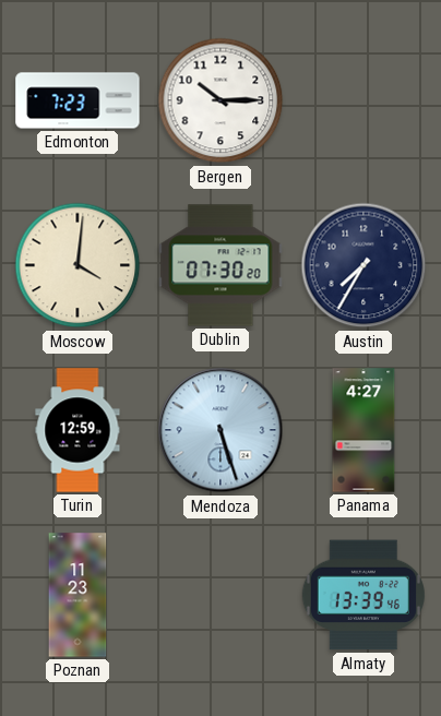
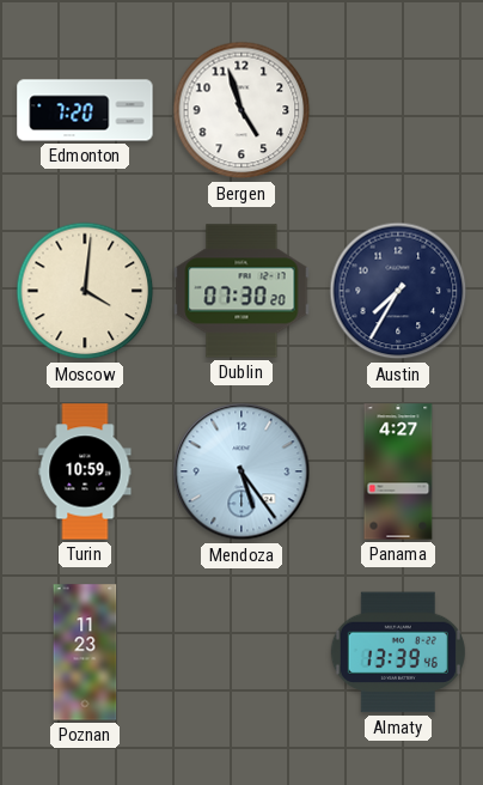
Edmonton: 7:23 -> 7:20
Bergen: 10:15 -> 4:57
Turin: 12:59 -> 10:59
Mendoza: 5:27 -> 5:24
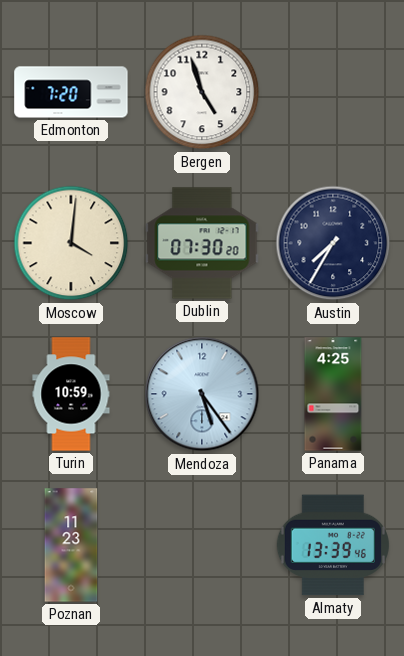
Panama: 4:27 -> 4:25
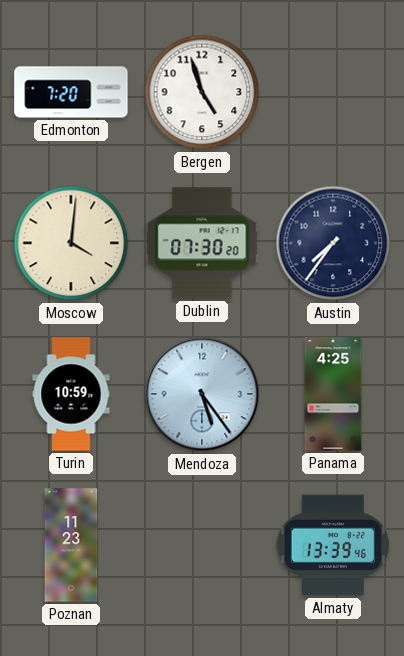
Austin: 7:35 -> 7:36
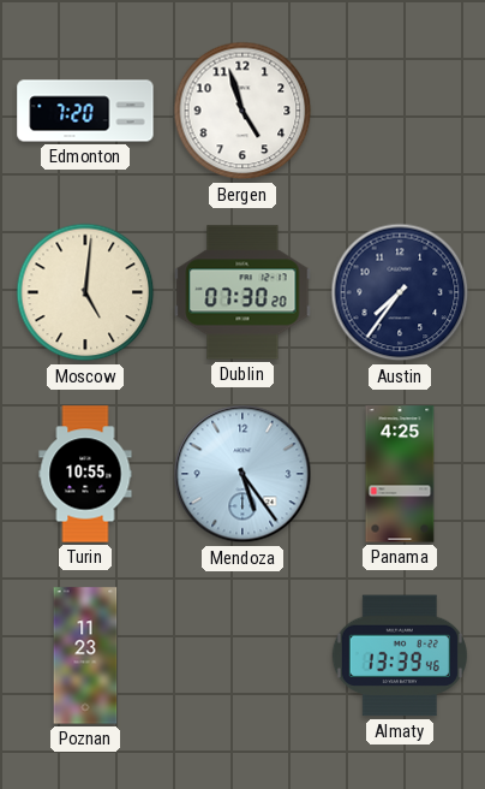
Moscow: 4:01 -> 5:01
Turin: 10:59 -> 10:55
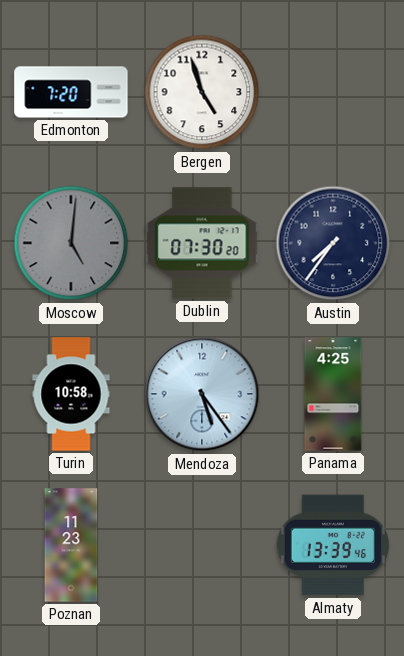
Moscow dial: cream -> grey
Turin: 10:55 -> 10:58
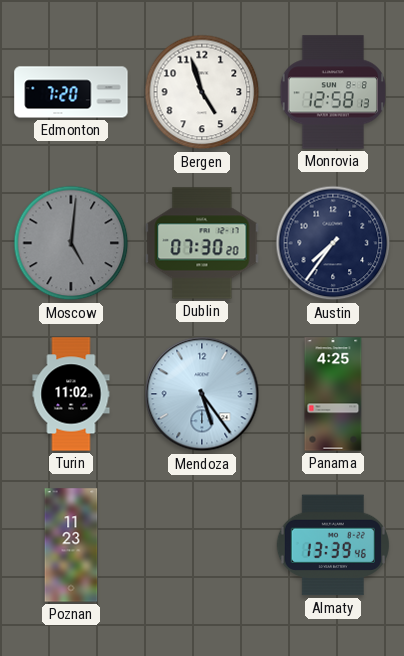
Monrovia: none -> 12:58
Turin: 10:58 -> 11:02
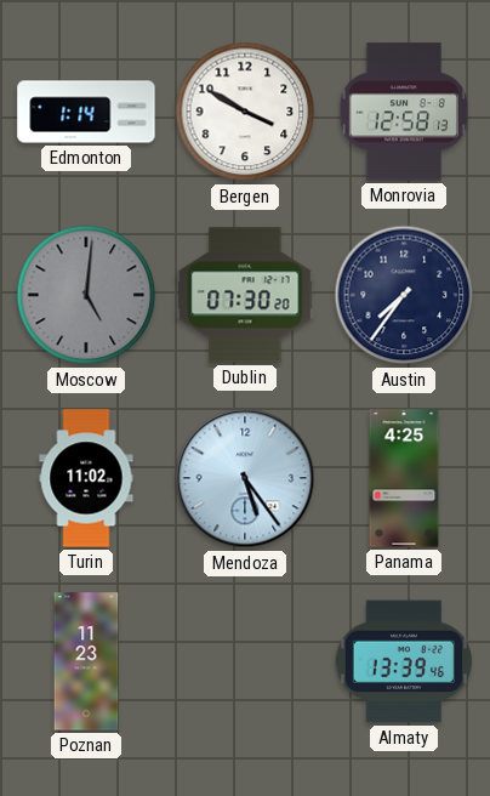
Edmonton: 7:20 -> 1:14
Bergen: 4:57 -> 3:50
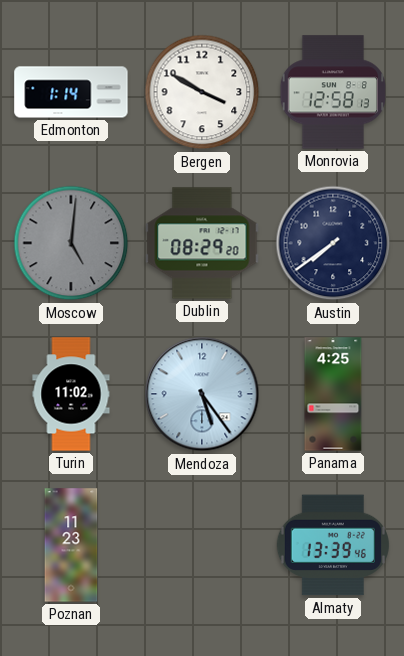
Dublin: 07:30 -> 08:29
Austin: 7:36 -> 7:39
